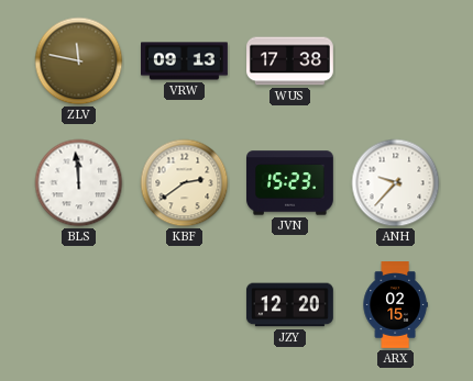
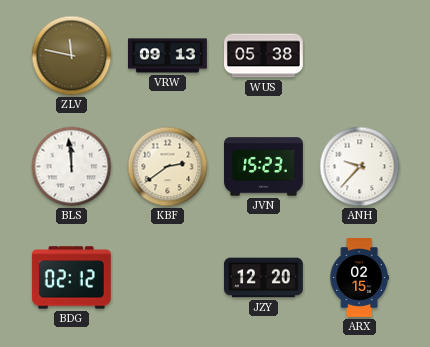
WUS: 17:38 -> 05:38
BDG: none -> 02:12
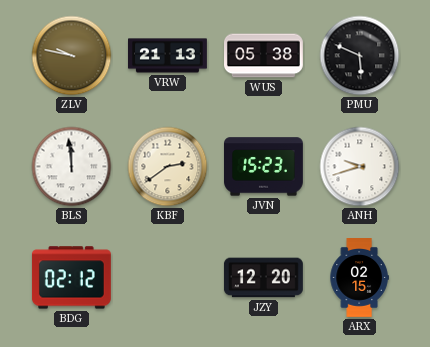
ZLV: 11:47 -> 9:47
VRW: 09:13 -> 21:13
PMU: none -> 5:49
ANH: 9:37 -> 9:42
